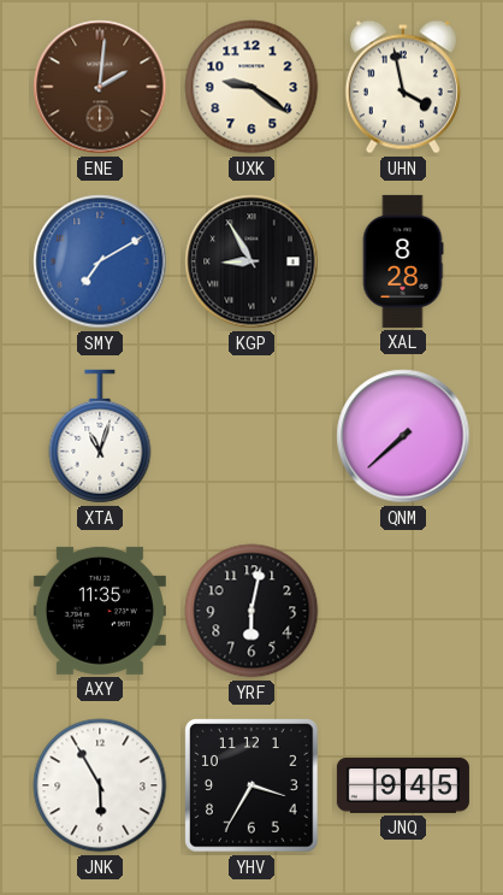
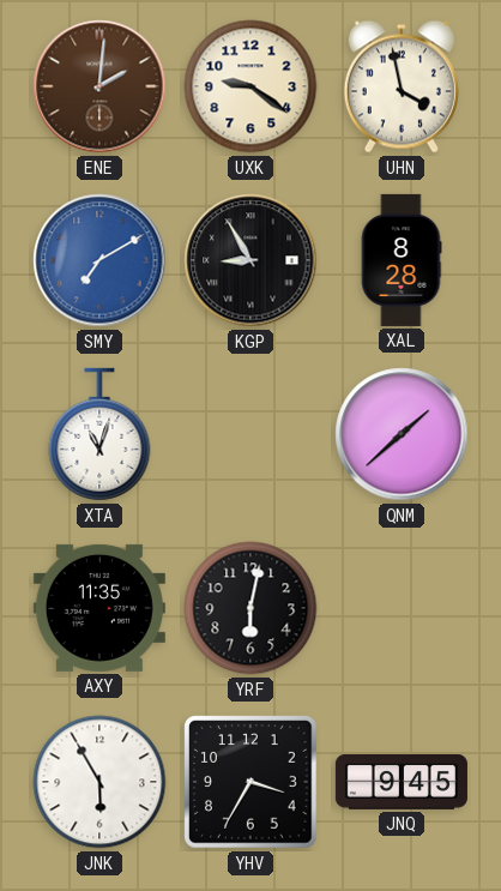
QNM: 7:38 -> 1:38
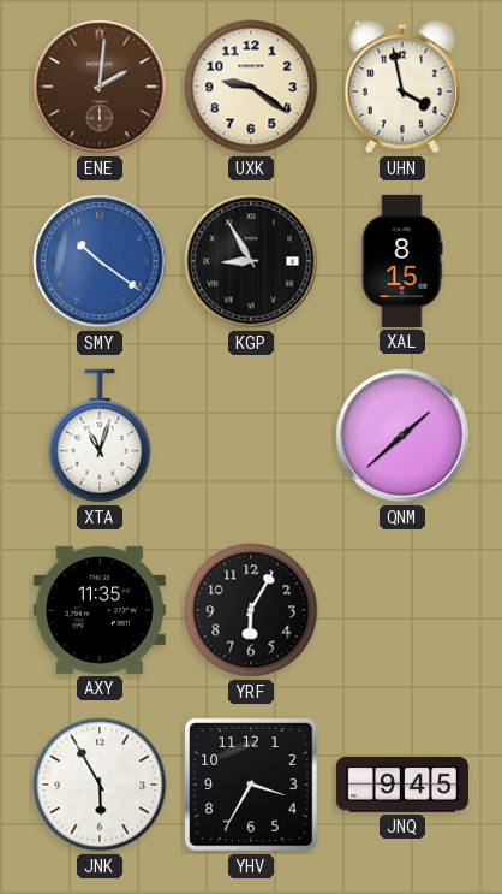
SMY: 7:10 -> 10:21
XAL: 8:28 -> 8:15
YRF: 6:02 -> 6:05
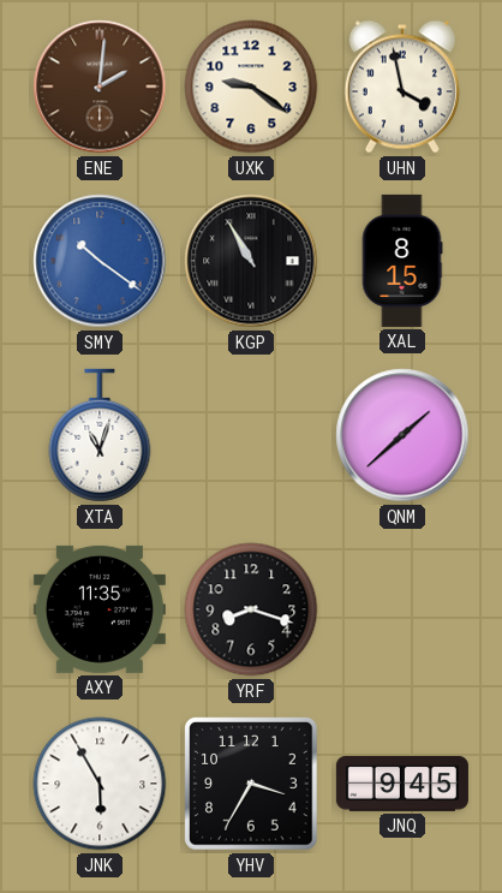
KGP: 8:55 -> 10:55
YRF: 6:05 -> 8:18
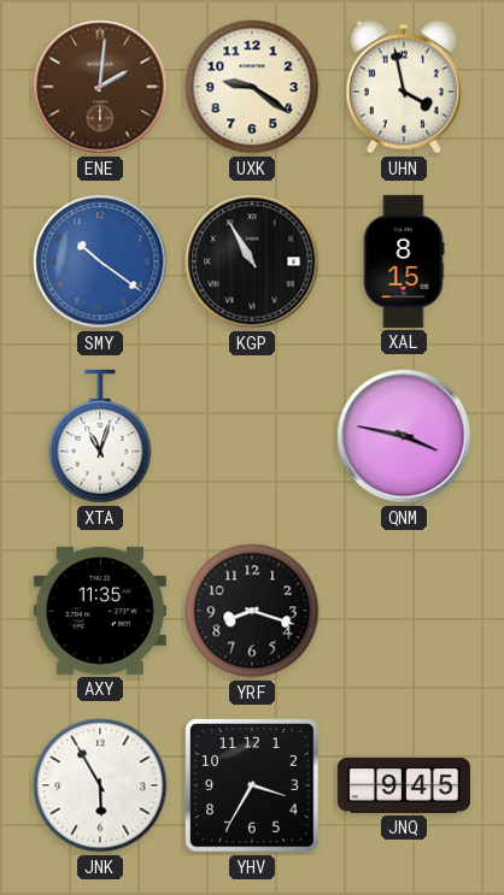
QNM: 1:38 -> 3:47
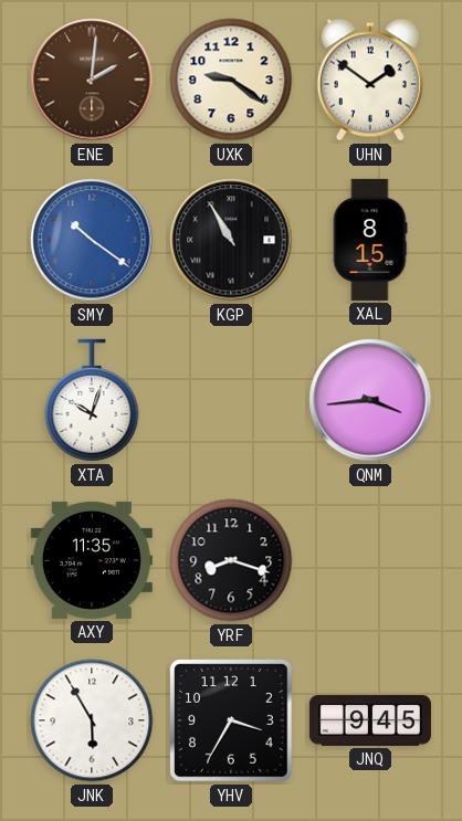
UHN: 3:58 -> 1:51
XTA: 11:03 -> 10:03
QNM: 3:47 -> 3:44
